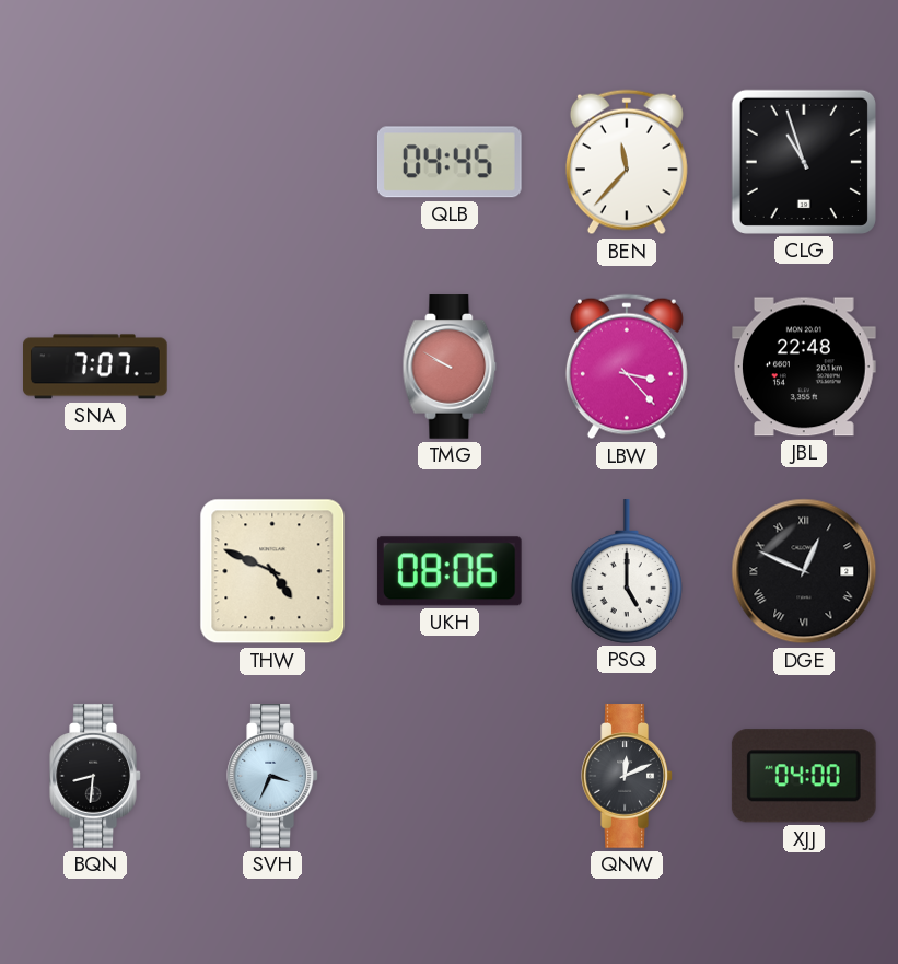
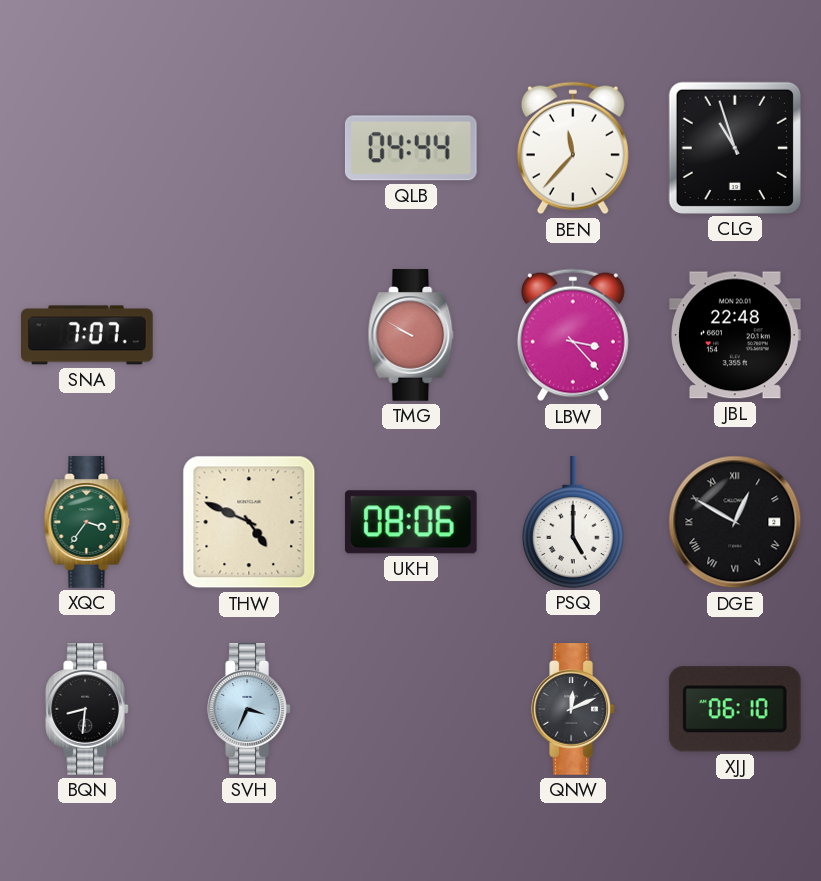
QLB: 04:45 -> 04:44
XQC: none -> 3:36
DGE: 12:49 -> 12:50
XJJ: 04:00 -> 06:10
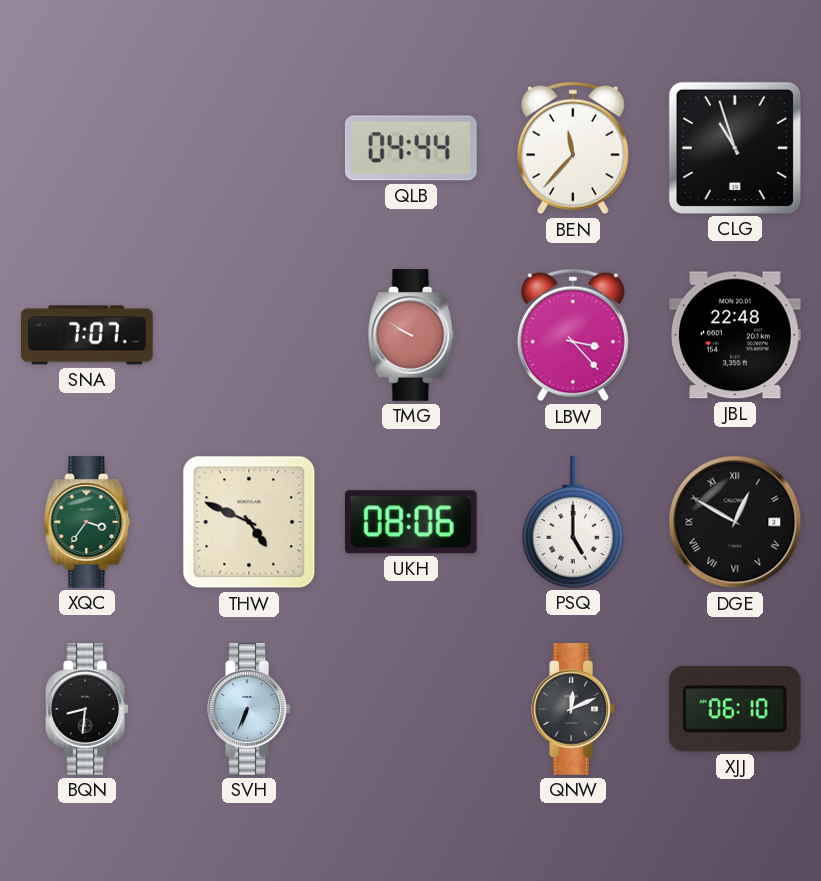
SVH: 3:34 -> 6:34
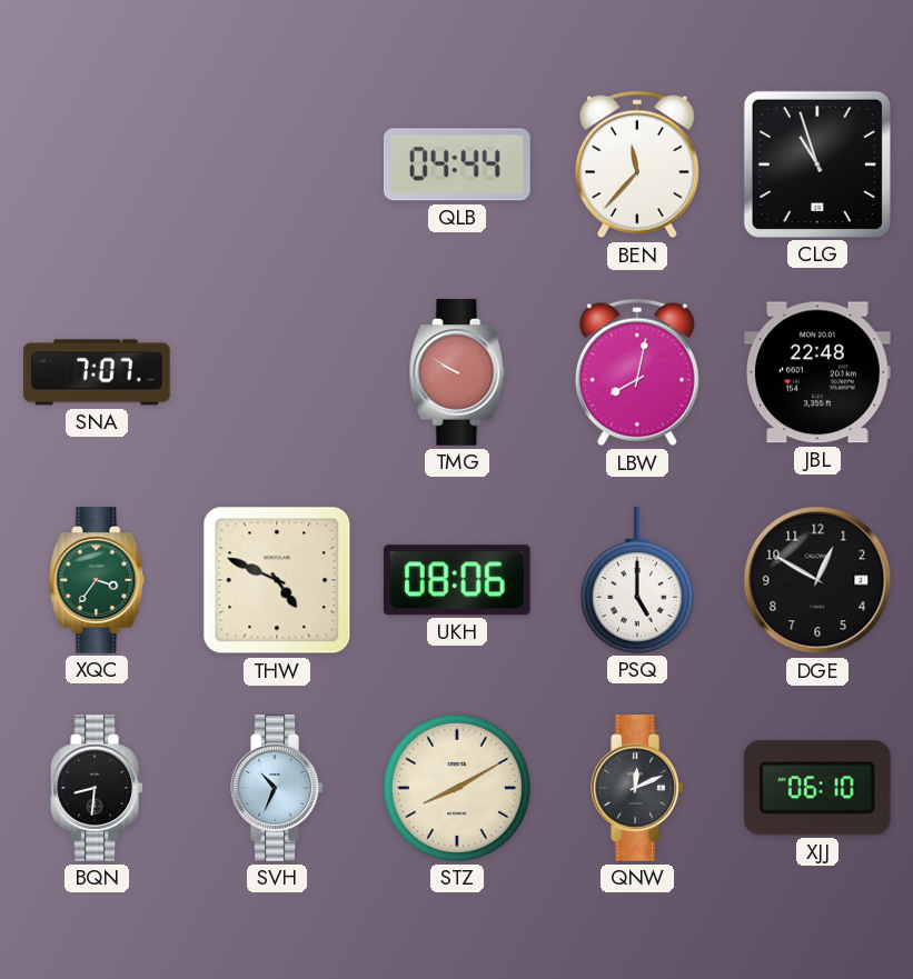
LBW: 3:23 -> 8:02
DGE numerals: Roman -> Arabic
SVH: 6:34 -> 10:34
STZ: none -> 8:10
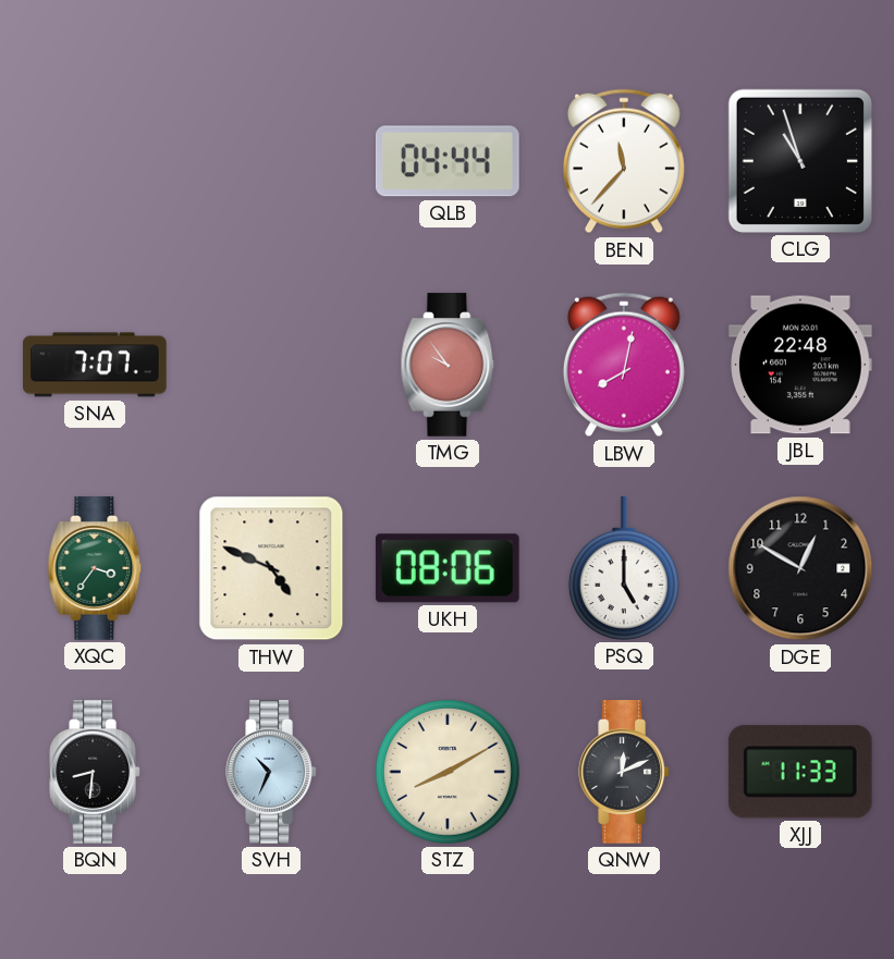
TMG: 9:50 -> 9:54
XJJ: 06:10 -> 11:33
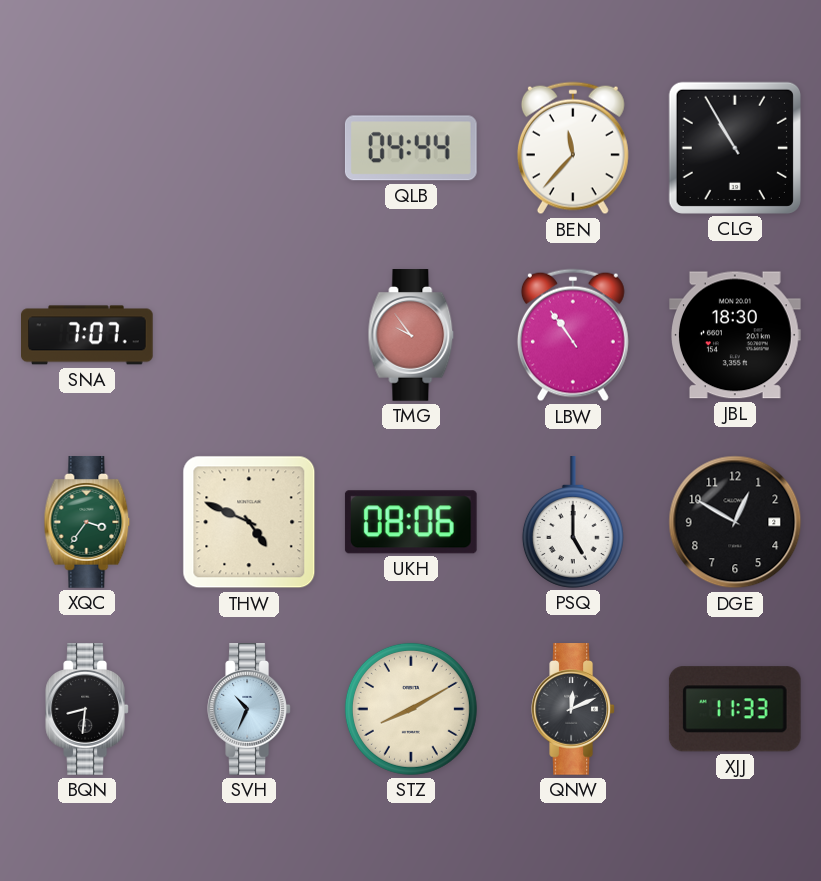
CLG: 10:57 -> 10:55
LBW: 8:02 -> 10:54
JBL: 22:48 -> 18:30
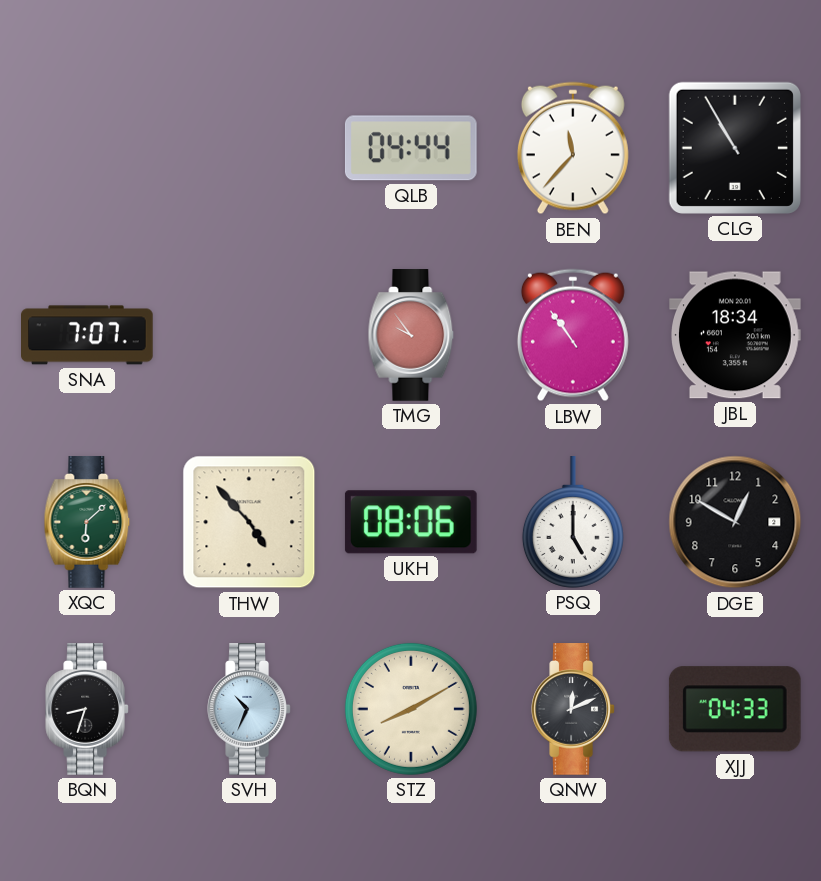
JBL: 18:30 -> 18:34
XQC: 3:36 -> 6:08
THW: 4:49 -> 4:53
BQN: 8:31 -> 8:33
XJJ: 11:33 -> 04:33
